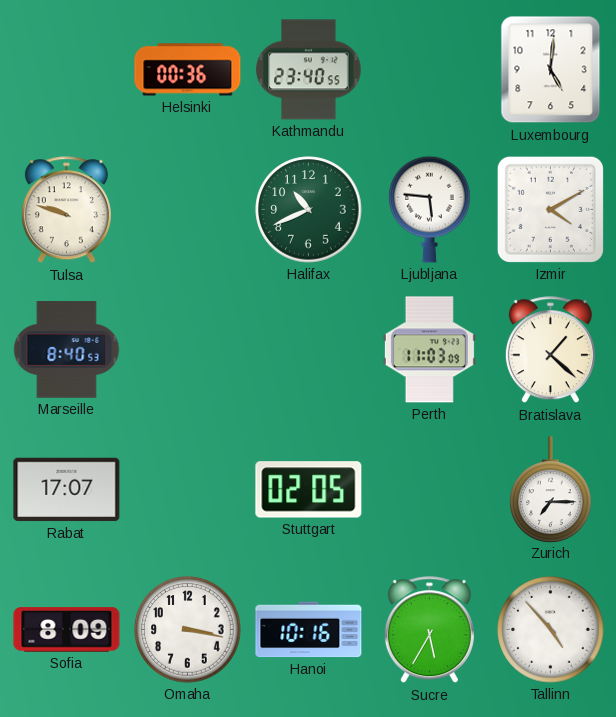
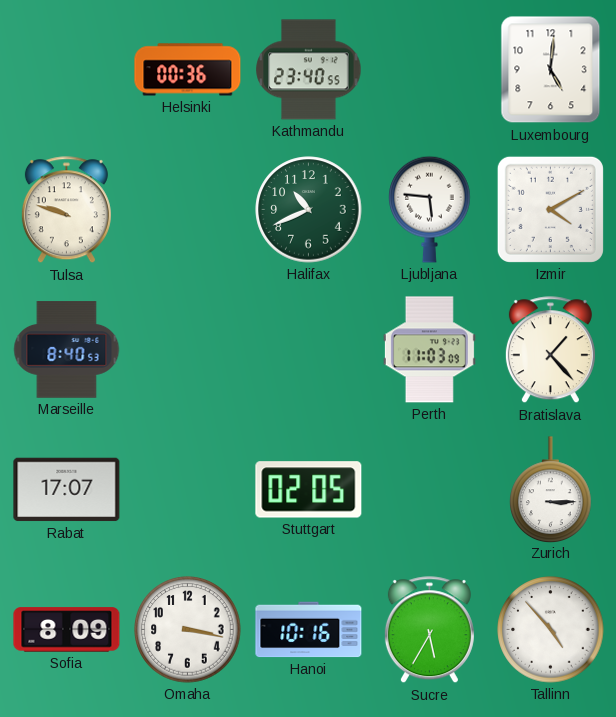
Bratislava: 1:22 -> 1:23
Zurich: 7:15 -> 3:15
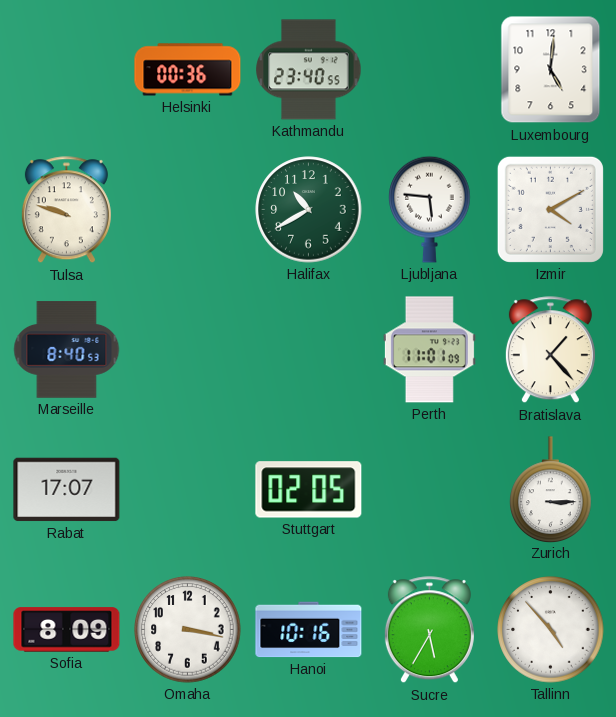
Halifax: 10:41 -> 10:40
Perth: 11:03 -> 11:01
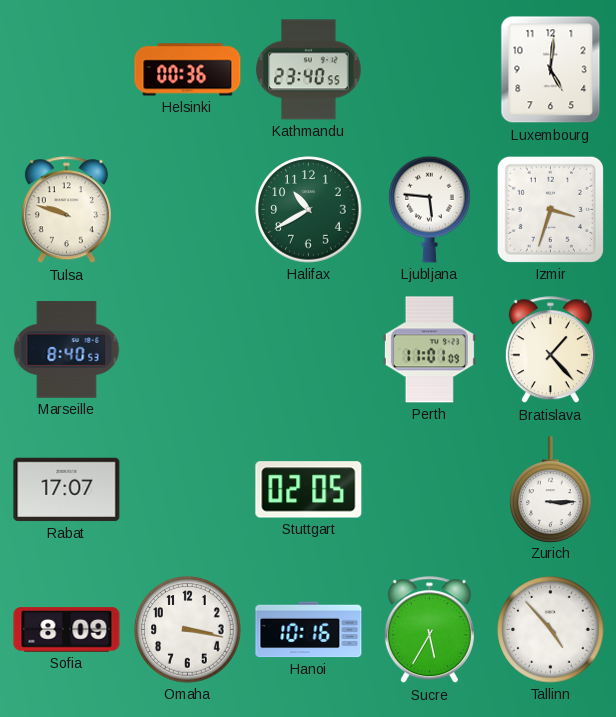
Izmir: 4:10 -> 3:33
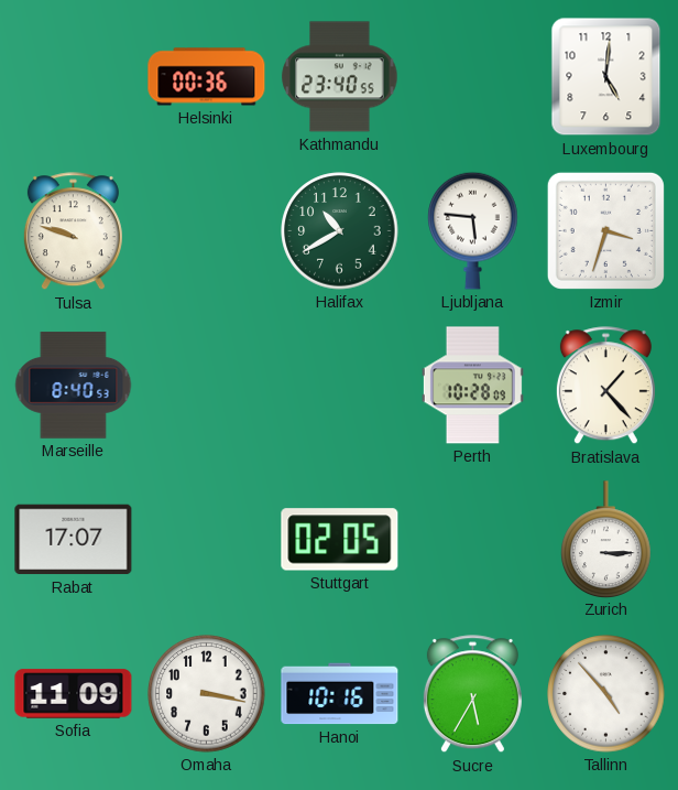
Perth: 11:01 -> 10:28
Sofia: 8:09 -> 11:09
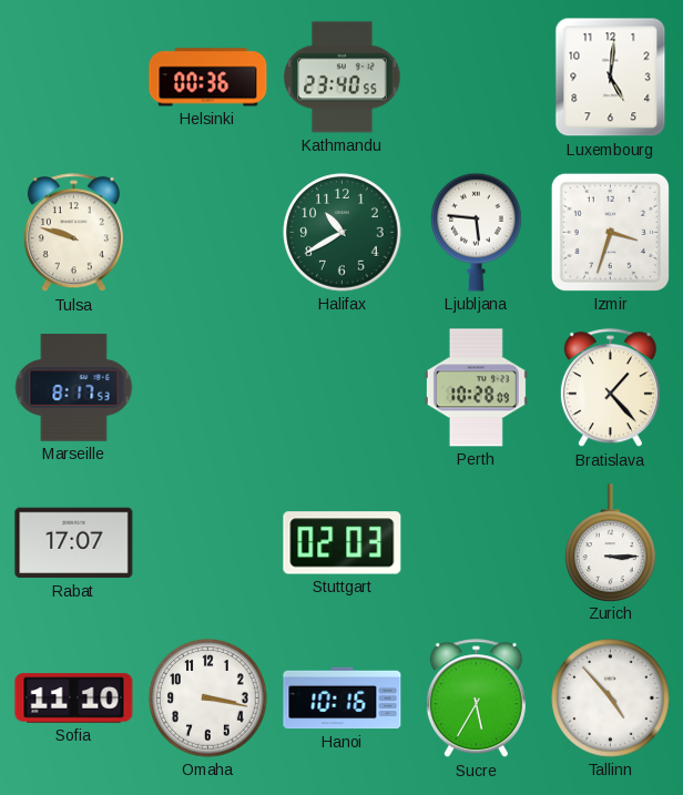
Marseille: 8:40 -> 8:17
Stuttgart: 02:05 -> 02:03
Sofia: 11:09 -> 11:10
